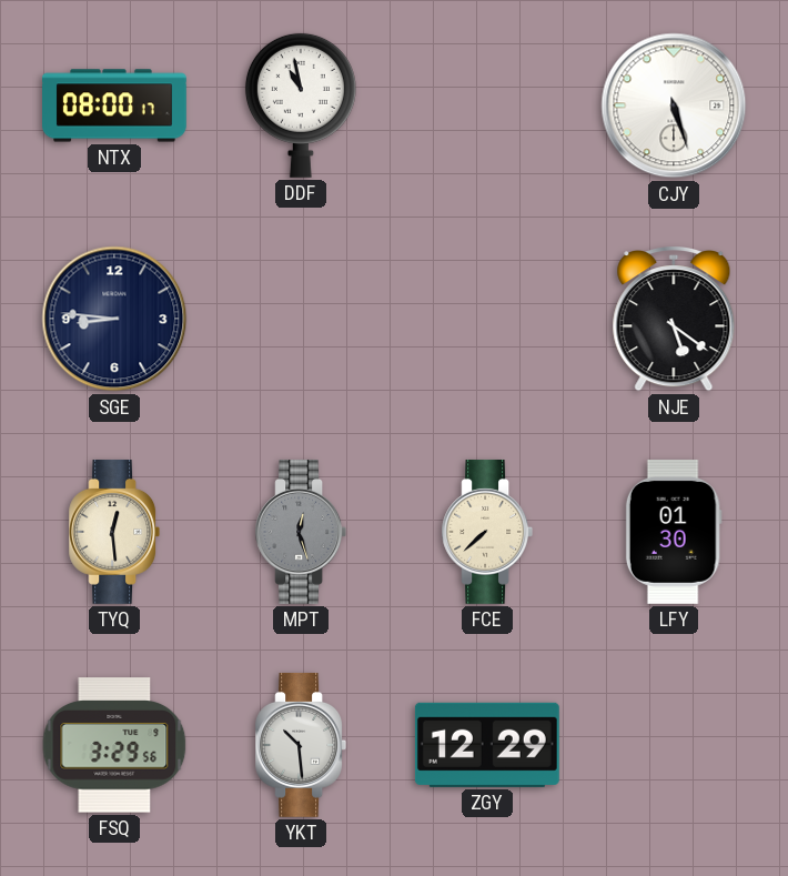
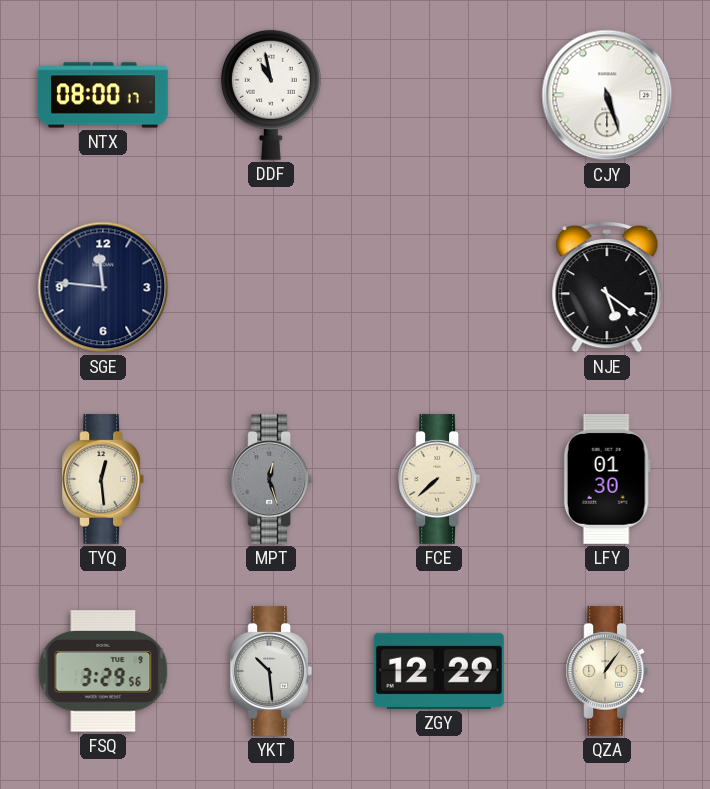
SGE: 8:46 -> 11:46
QZA: none -> 1:06
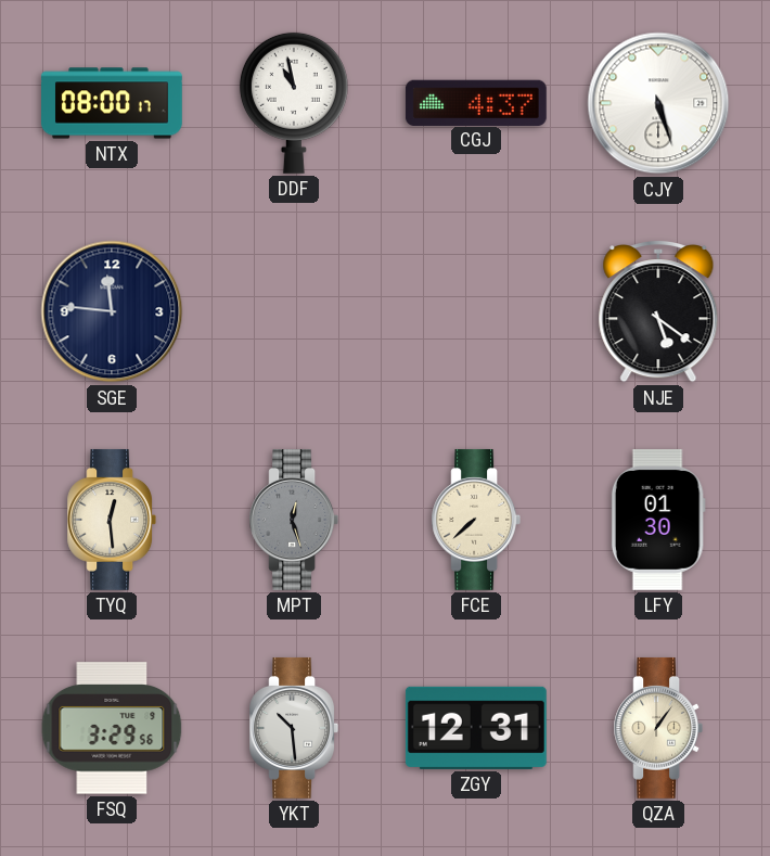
CGJ: none -> 4:37
ZGY: 12:29 -> 12:31
